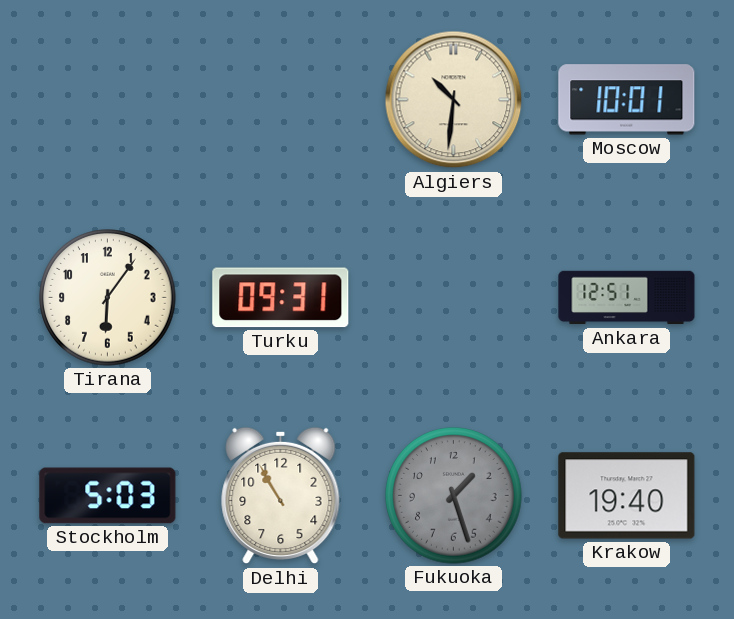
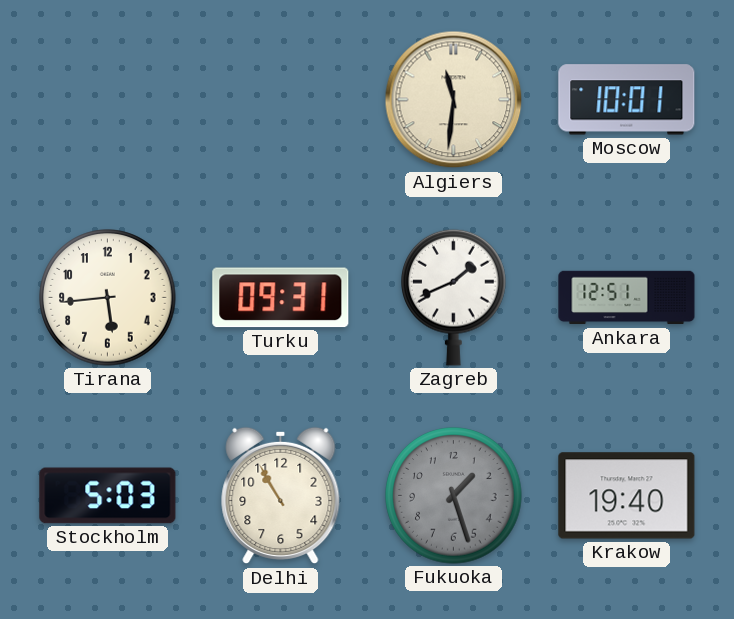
Algiers: 10:31 -> 11:31
Tirana: 6:06 -> 5:44
Zagreb: none -> 1:41
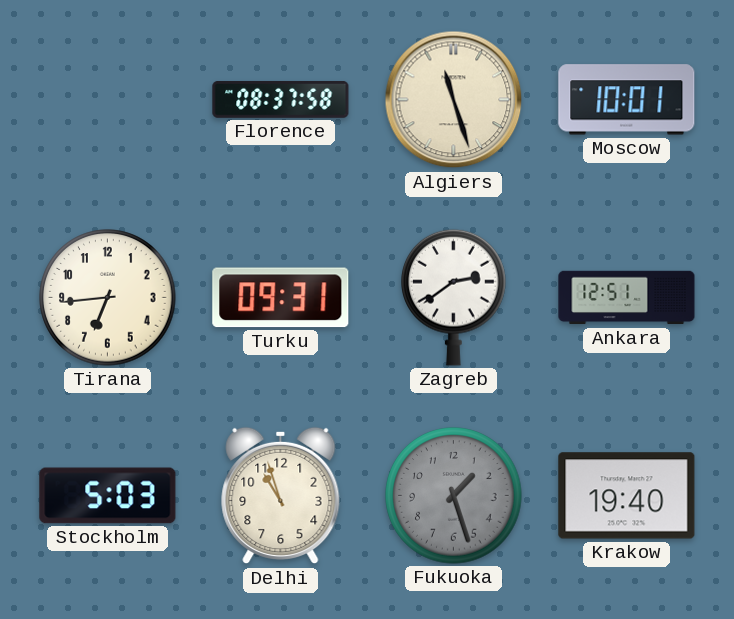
Florence: none -> 08:37
Algiers: 11:31 -> 11:27
Tirana: 5:44 -> 6:44
Zagreb: 1:41 -> 2:39
Delhi: 10:55 -> 10:57
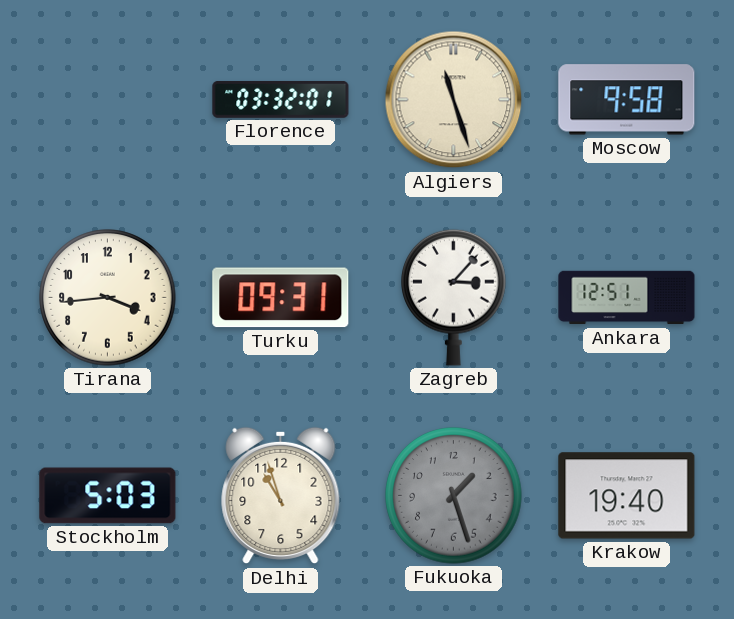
Florence: 08:37 -> 03:32
Moscow: 10:01 -> 9:58
Tirana: 6:44 -> 3:44
Zagreb: 2:39 -> 3:07
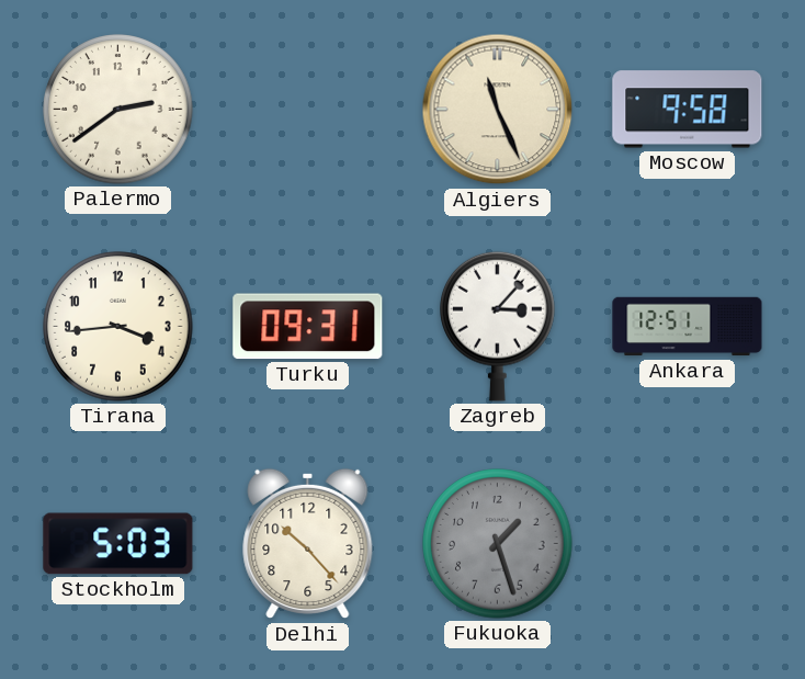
Palermo: none -> 2:39
Florence: 03:32 -> none
Algiers: 11:27 -> 11:26
Delhi: 10:57 -> 10:23
Krakow: 19:40 -> none
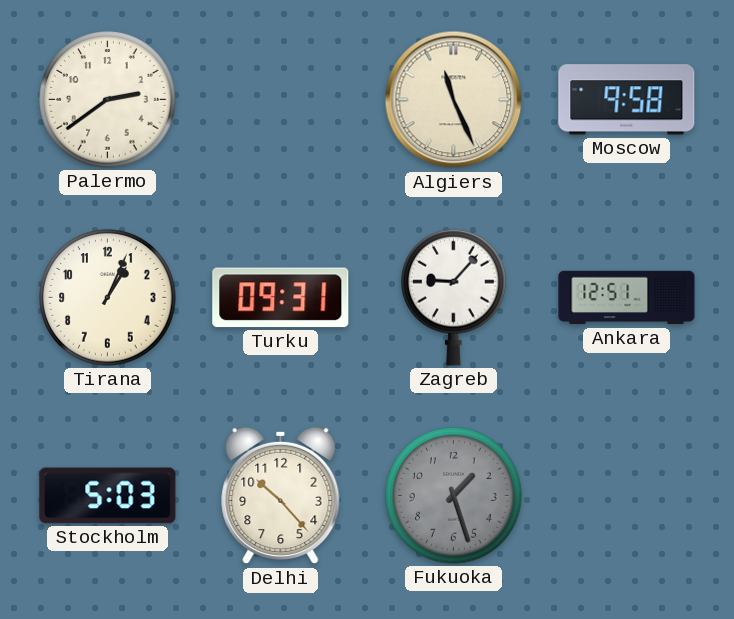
Tirana: 3:44 -> 1:04
Zagreb: 3:07 -> 9:07
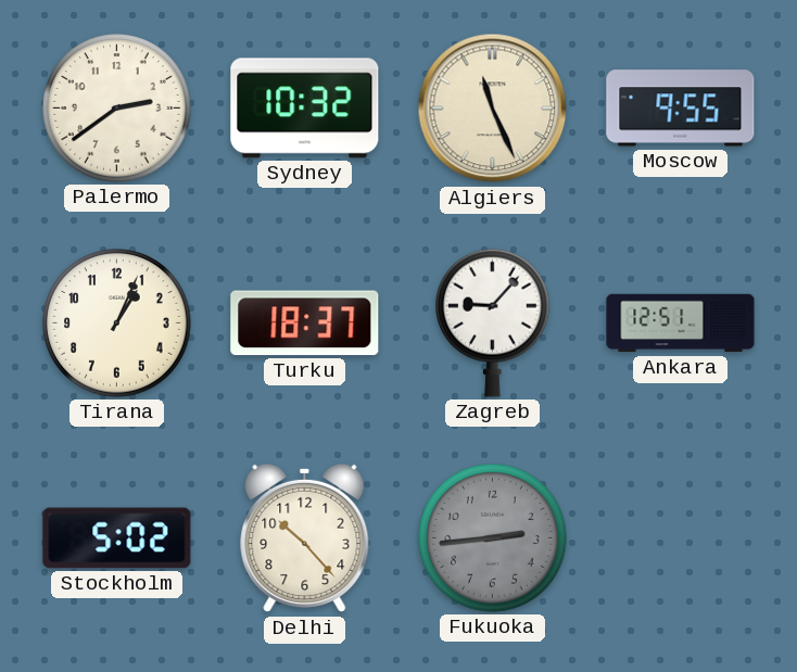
Sydney: none -> 10:32
Moscow: 9:58 -> 9:55
Turku: 09:31 -> 18:37
Stockholm: 5:03 -> 5:02
Fukuoka: 1:27 -> 2:44
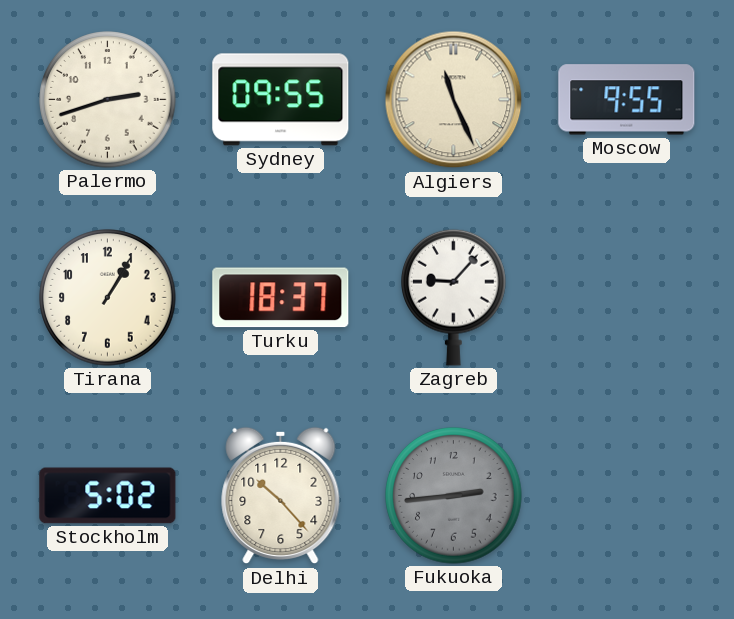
Palermo: 2:39 -> 2:42
Sydney: 10:32 -> 09:55
Tirana: 1:04 -> 1:05
Ankara: 12:51 -> none
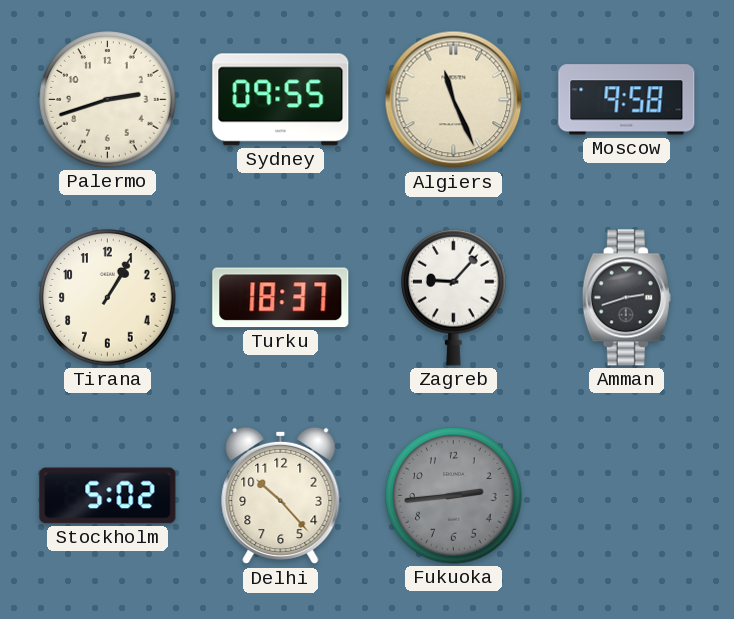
Moscow: 9:55 -> 9:58
Amman: none -> 2:42
